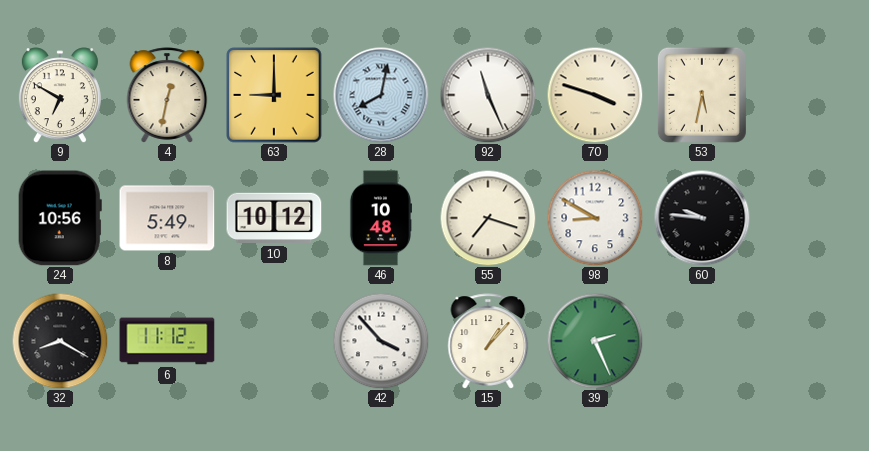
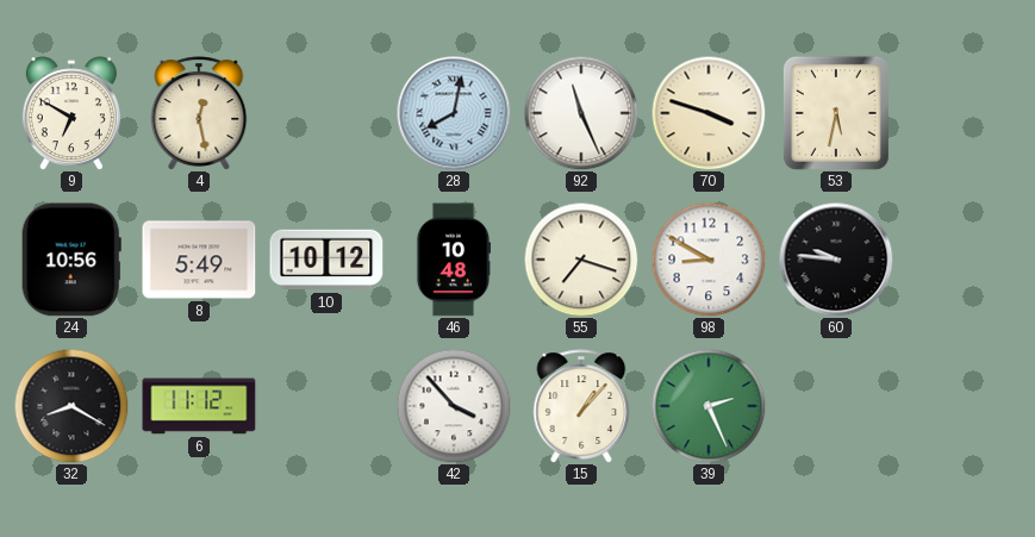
4: 12:32 -> 12:28
63: 9:00 -> none
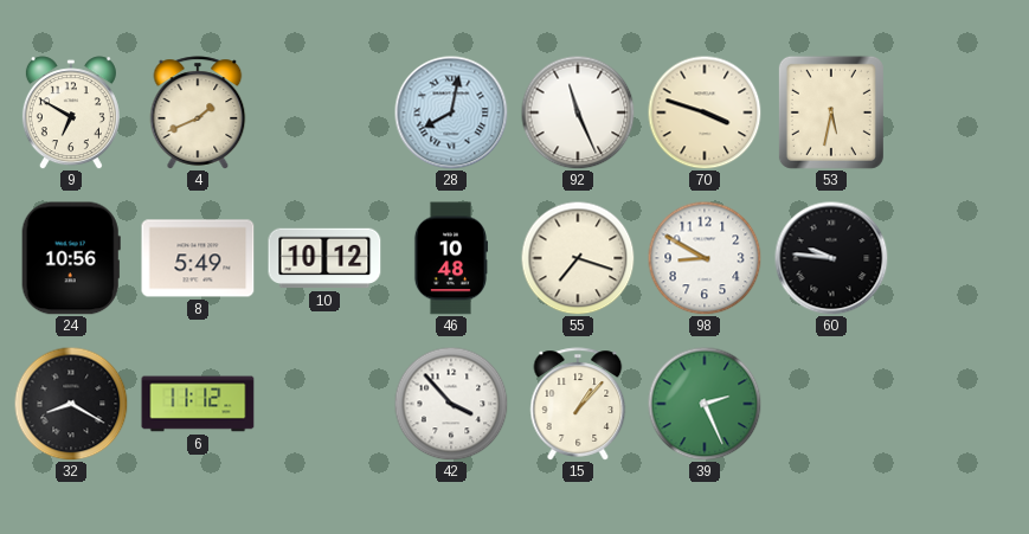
4: 12:28 -> 1:41
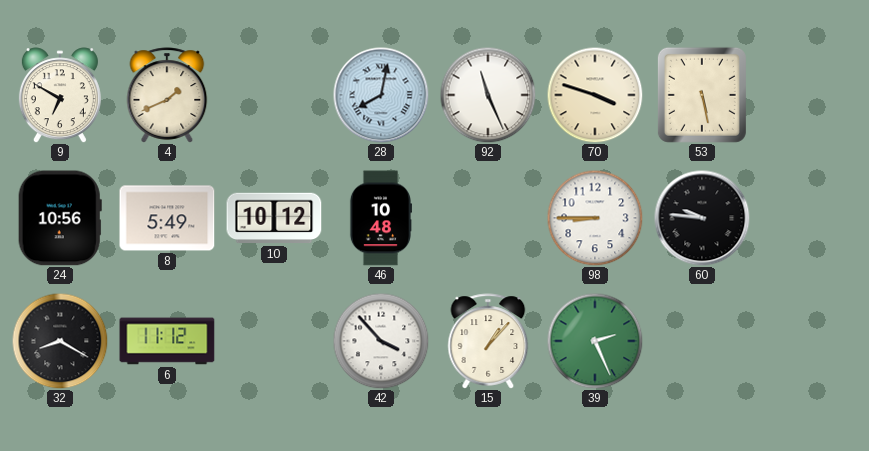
53: 5:32 -> 5:28
55: 7:18 -> none
98: 8:50 -> 8:45
